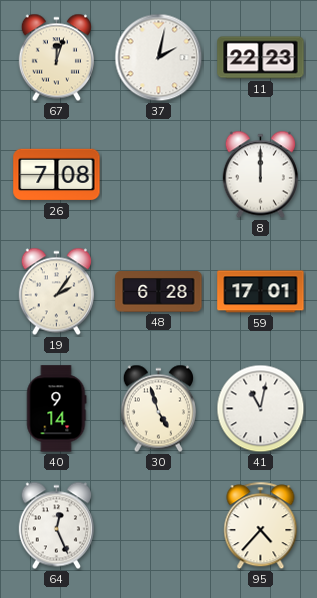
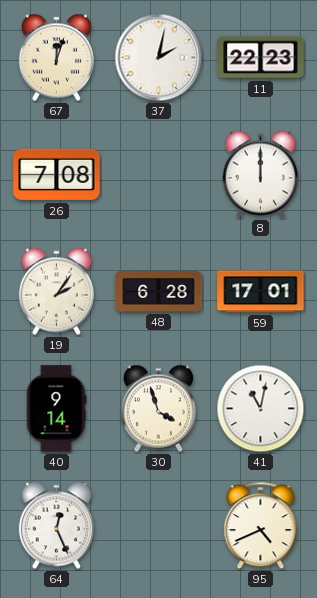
30: 4:57 -> 3:57
95: 4:37 -> 4:41
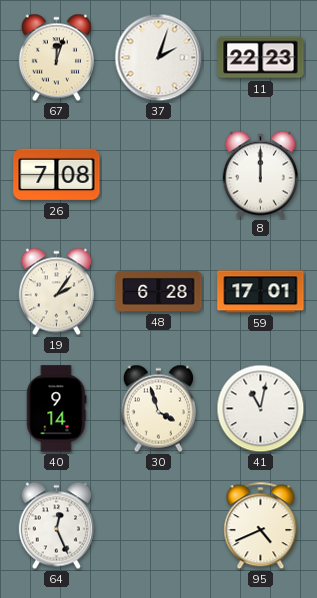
37: 2:02 -> 2:03
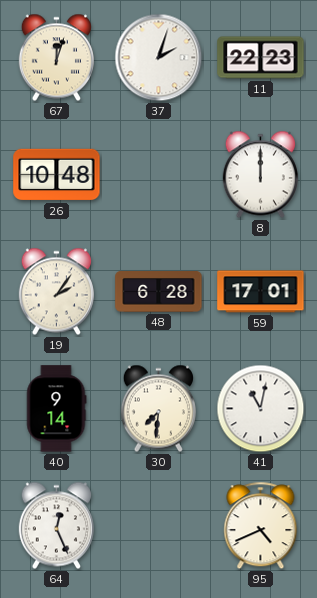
26: 7:08 -> 10:48
30: 3:57 -> 7:31
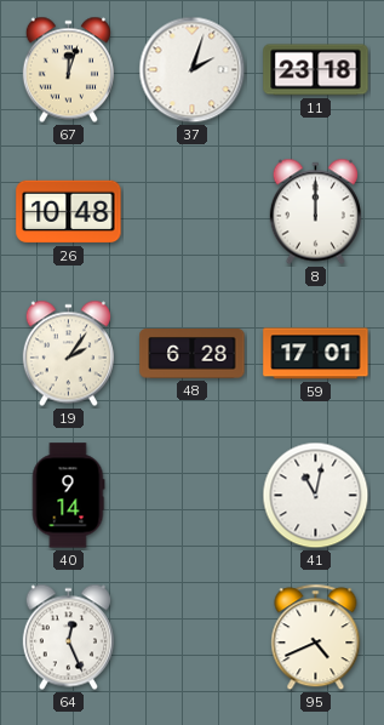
11: 22:23 -> 23:18
30: 7:31 -> none
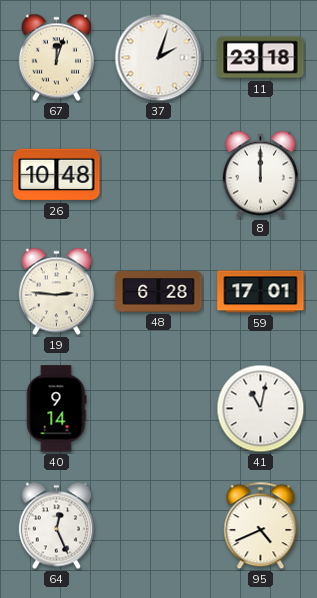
19: 2:06 -> 2:46
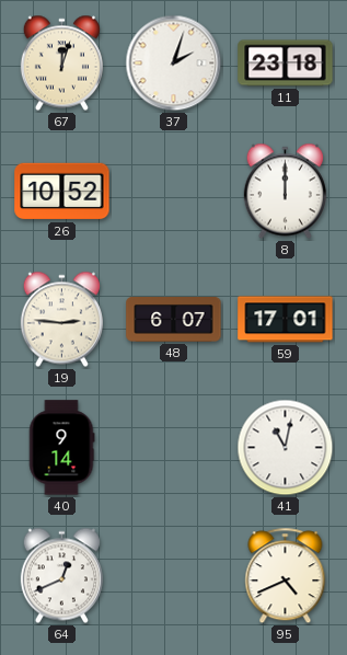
26: 10:48 -> 10:52
48: 6:28 -> 6:07
64: 12:26 -> 12:41
